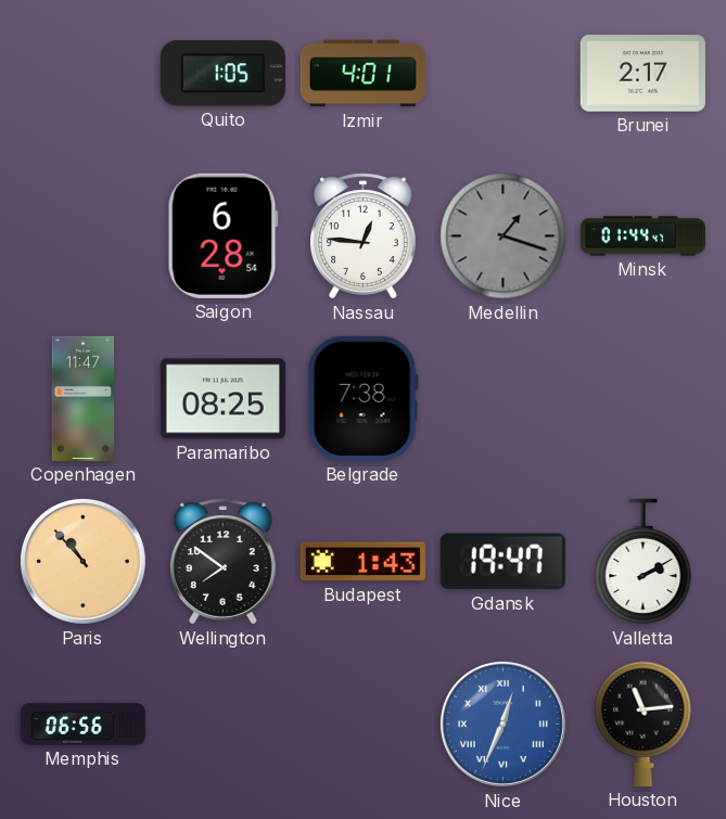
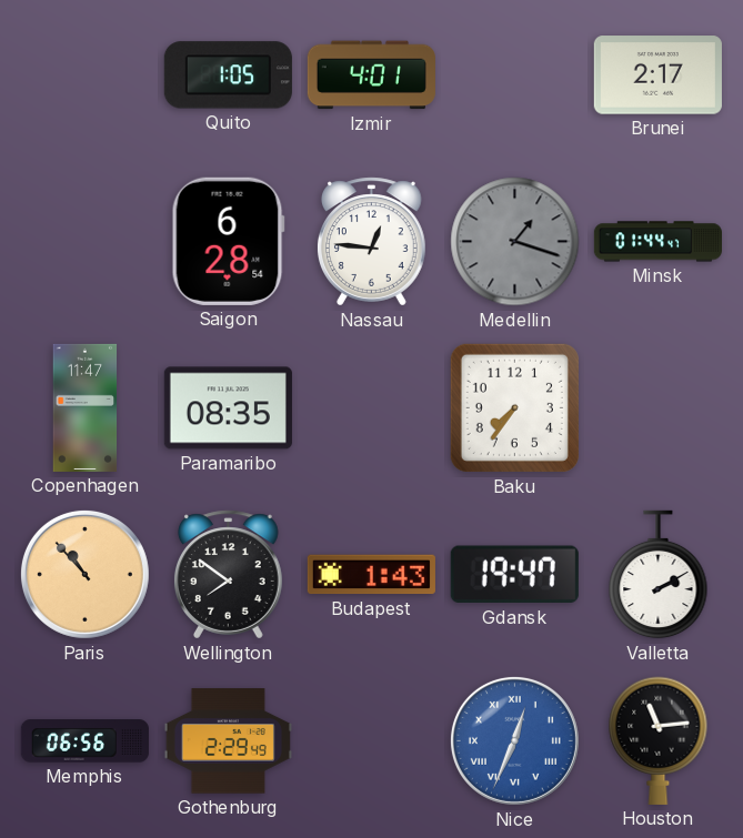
Paramaribo: 08:25 -> 08:35
Belgrade: 7:38 -> none
Baku: none -> 7:36
Gothenburg: none -> 2:29
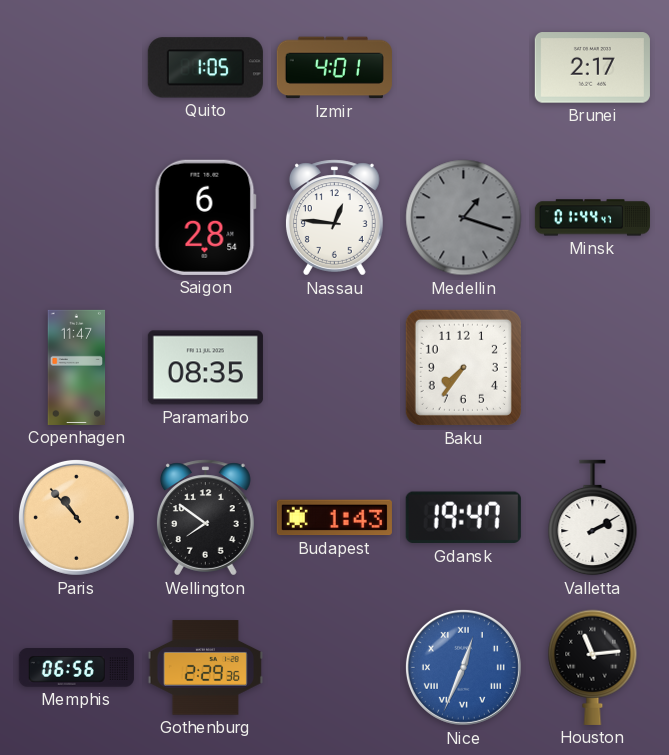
Gothenburg: 2:29:49 -> 2:29:36
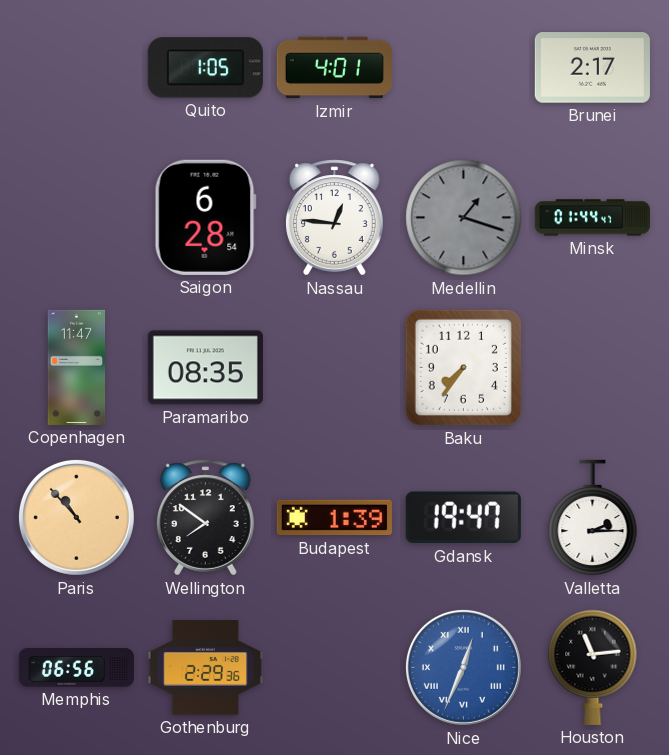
Budapest: 1:43 -> 1:39
Valletta: 2:10 -> 2:15
